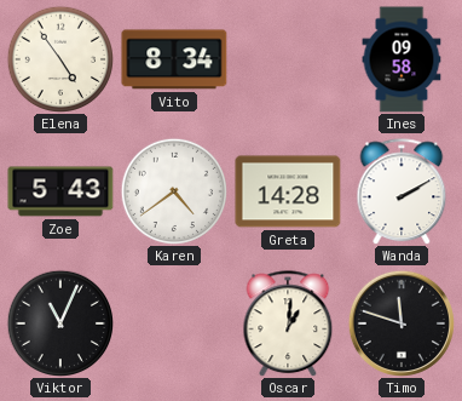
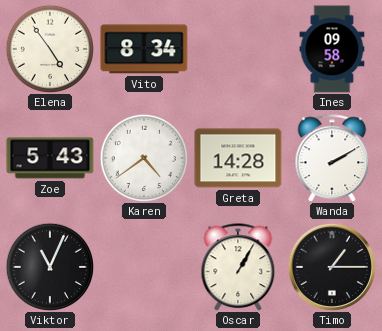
Oscar: 1:01 -> 1:05
Timo: 11:48 -> 1:15
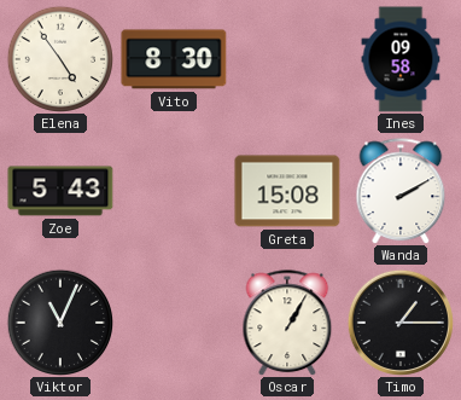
Vito: 8:34 -> 8:30
Karen: 4:39 -> none
Greta: 14:28 -> 15:08
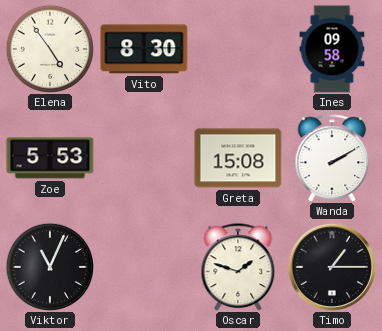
Zoe: 5:43 -> 5:53
Oscar: 1:05 -> 1:48
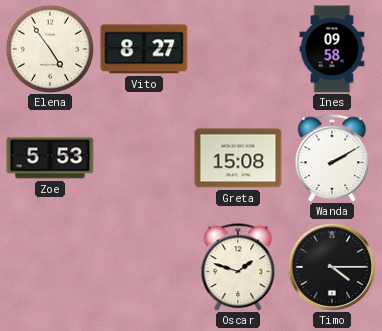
Vito: 8:30 -> 8:27
Viktor: 11:04 -> none
Timo: 1:15 -> 4:15
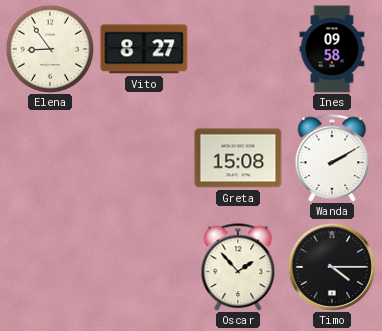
Elena: 4:54 -> 8:54
Zoe: 5:53 -> none
Oscar: 1:48 -> 1:53
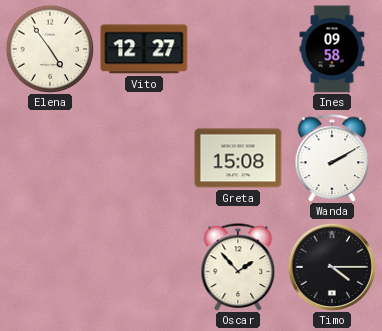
Elena: 8:54 -> 4:54
Vito: 8:27 -> 12:27
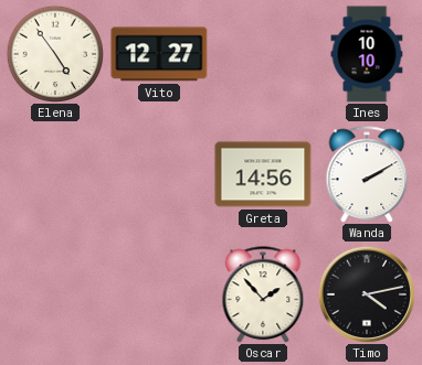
Ines: 09:58 -> 10:10
Greta: 15:08 -> 14:56
Timo: 4:15 -> 4:13
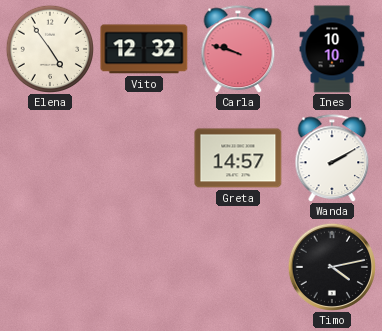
Vito: 12:27 -> 12:32
Carla: none -> 9:48
Greta: 14:56 -> 14:57
Oscar: 1:53 -> none
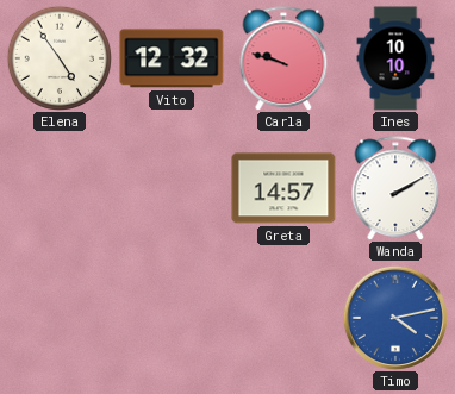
Timo dial: black -> blue
